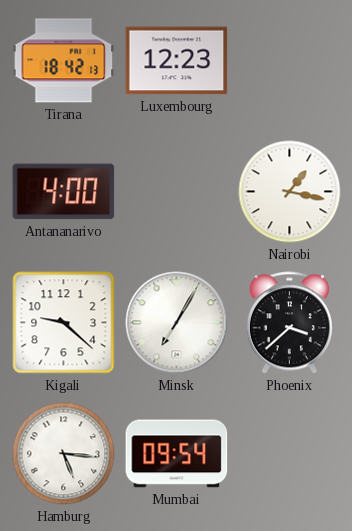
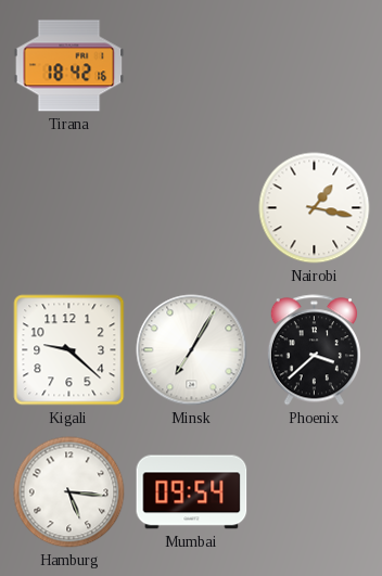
Tirana: 18:42:13 -> 18:42:16
Luxembourg: 12:23 -> none
Antananarivo: 4:00 -> none
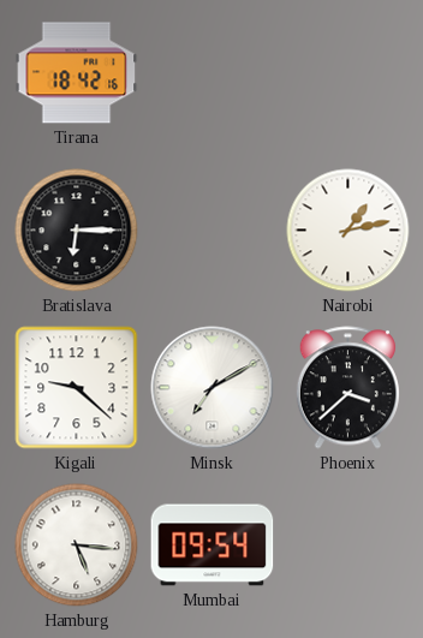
Bratislava: none -> 6:15
Nairobi: 1:17 -> 1:13
Minsk: 7:05 -> 7:10
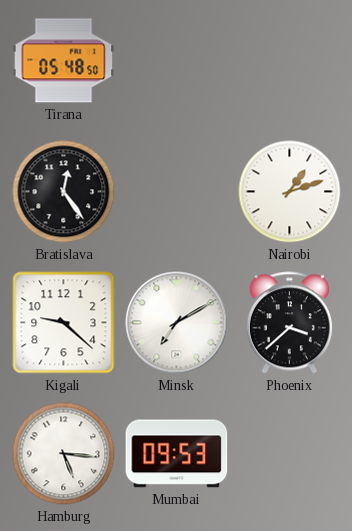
Tirana: 18:42 -> 05:48
Bratislava: 6:15 -> 12:24
Nairobi: 1:13 -> 1:12
Mumbai: 09:54 -> 09:53
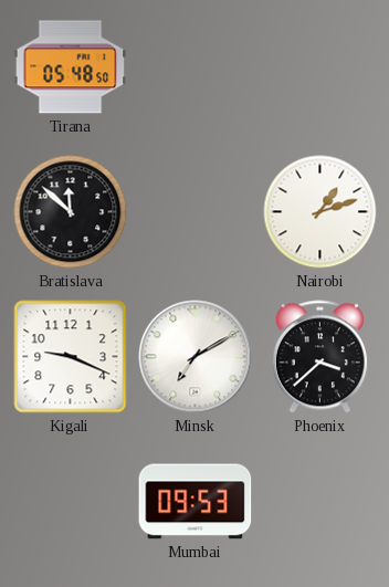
Bratislava: 12:24 -> 11:52
Kigali: 9:22 -> 9:19
Hamburg: 5:16 -> none
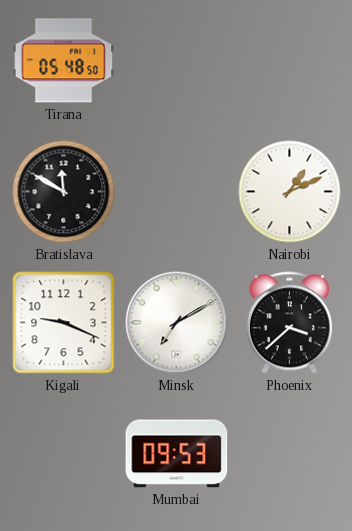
Bratislava: 11:52 -> 11:50
Nairobi: 1:12 -> 1:11
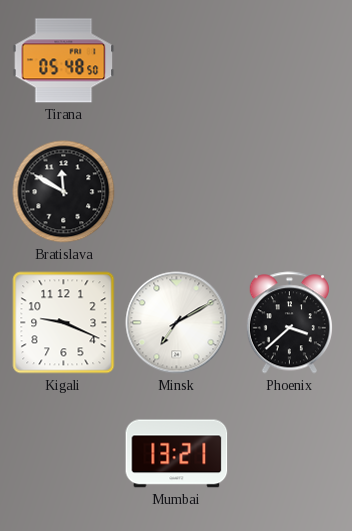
Nairobi: 1:11 -> none
Mumbai: 09:53 -> 13:21
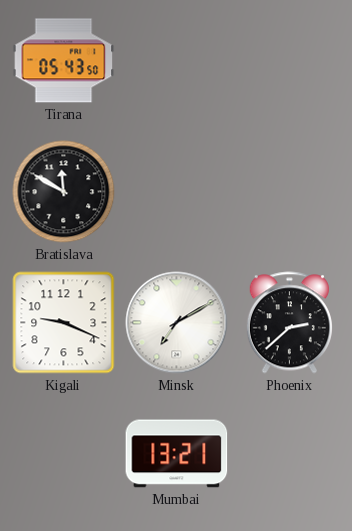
Tirana: 05:48 -> 05:43
Phoenix: 3:38 -> 2:38
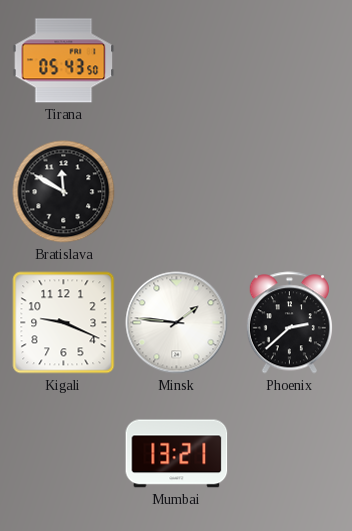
Minsk: 7:10 -> 1:46
